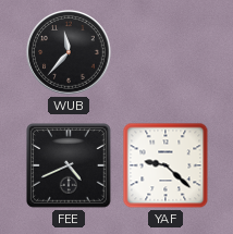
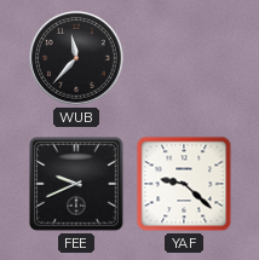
FEE: 4:41 -> 9:41
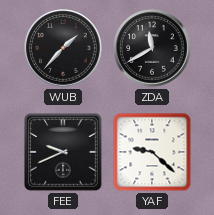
WUB: 11:37 -> 1:37
ZDA: none -> 11:40
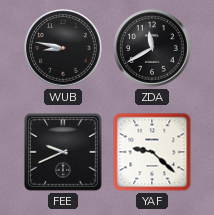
WUB: 1:37 -> 8:47
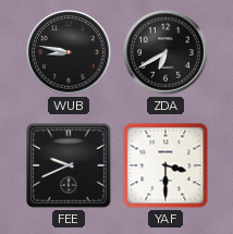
ZDA: 11:40 -> 6:40
YAF: 9:22 -> 3:30
